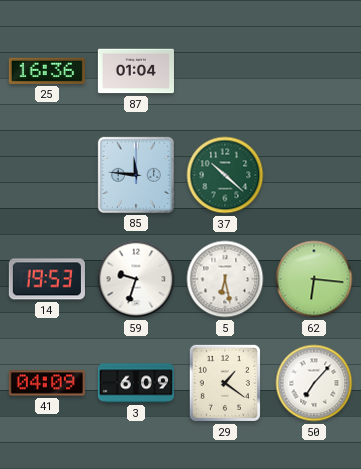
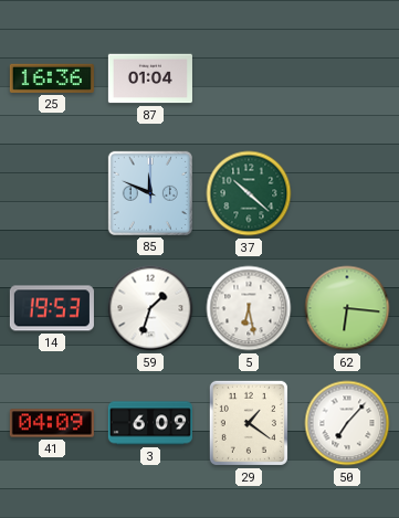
85: 11:46 -> 11:49
59: 9:33 -> 1:33
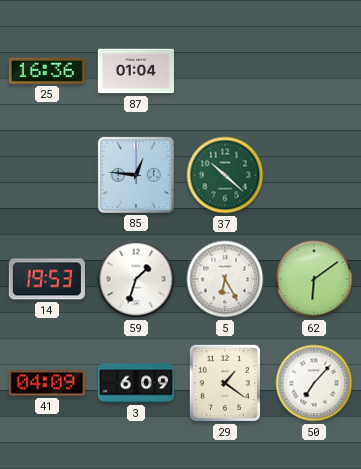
85: 11:49 -> 12:46
5: 6:28 -> 6:25
62: 6:16 -> 6:09
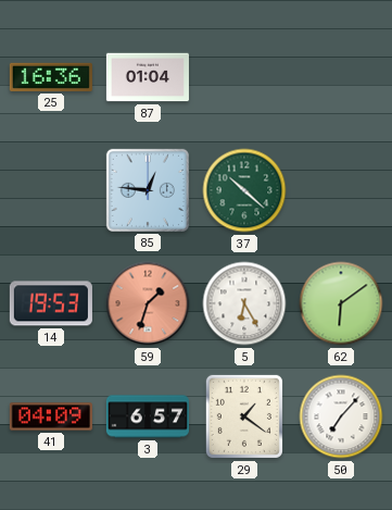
59 dial: white -> salmon
3: 6:09 -> 6:57
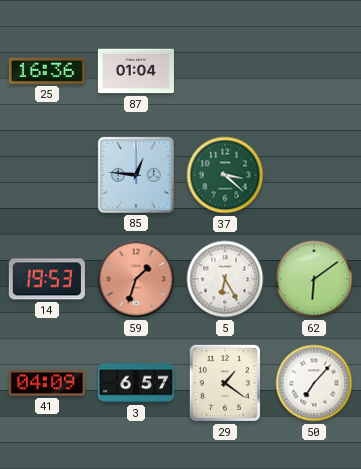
37: 10:22 -> 3:22
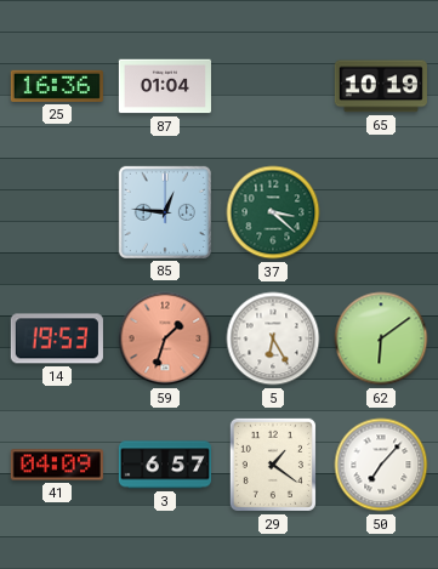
65: none -> 10:19
